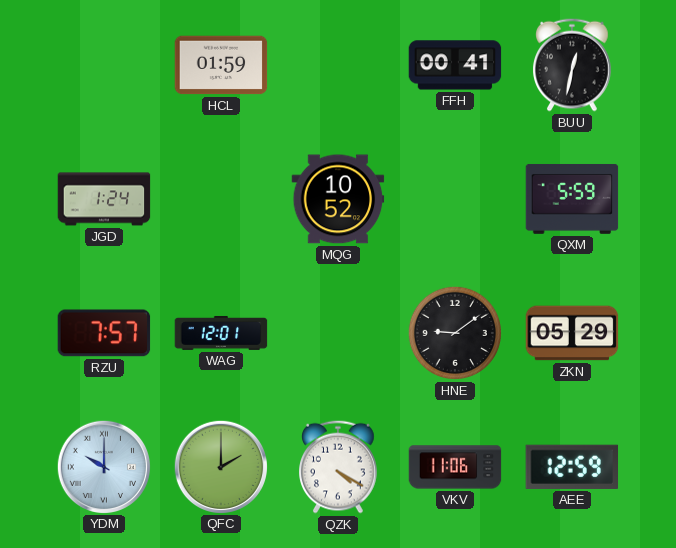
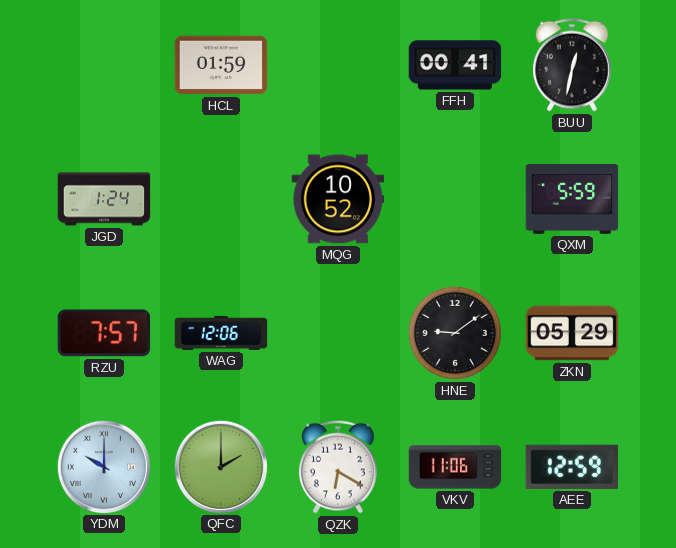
WAG: 12:01 -> 12:06
QZK: 4:20 -> 6:20
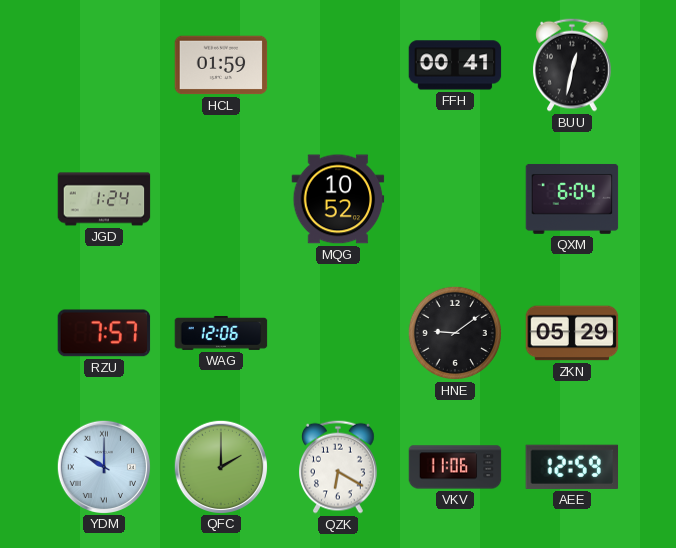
QXM: 5:59 -> 6:04
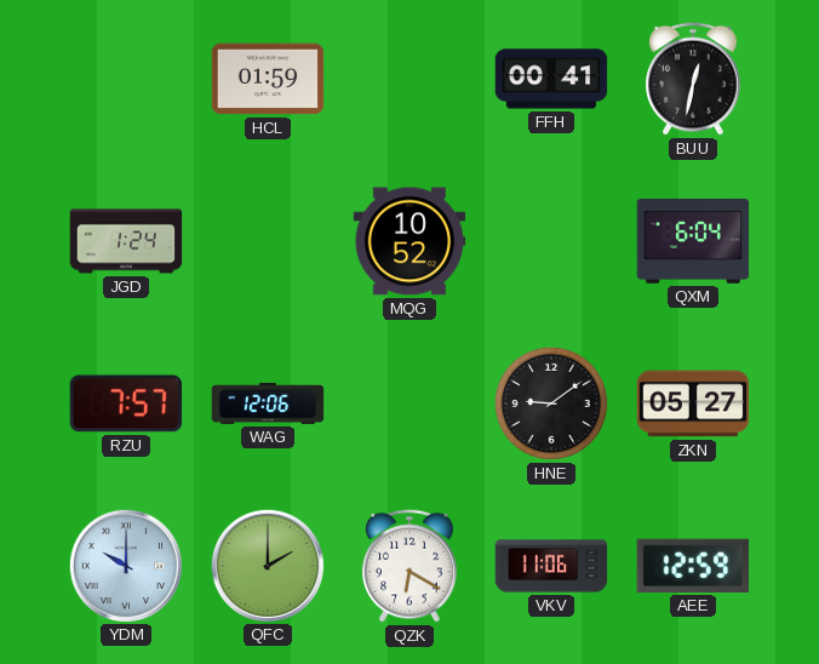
ZKN: 05:29 -> 05:27
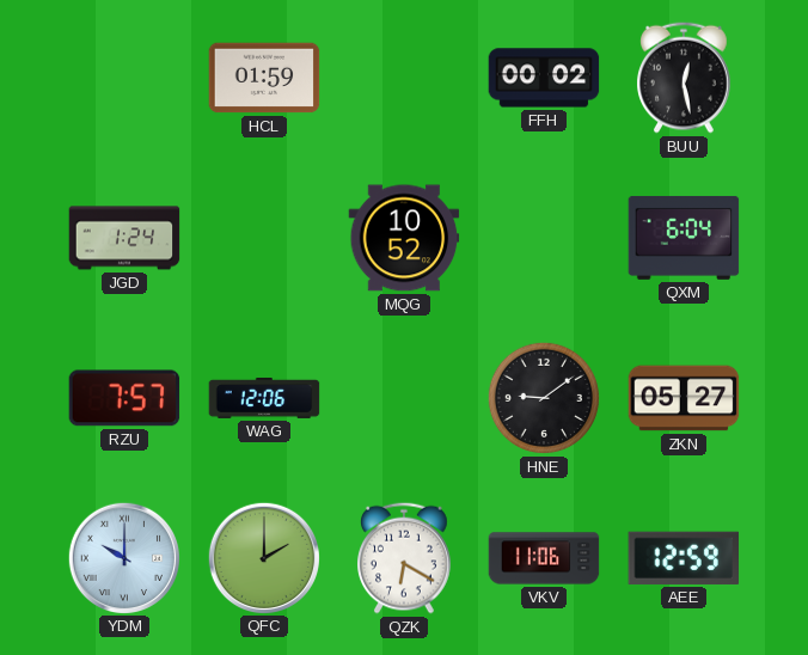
FFH: 00:41 -> 00:02
BUU: 12:32 -> 12:28
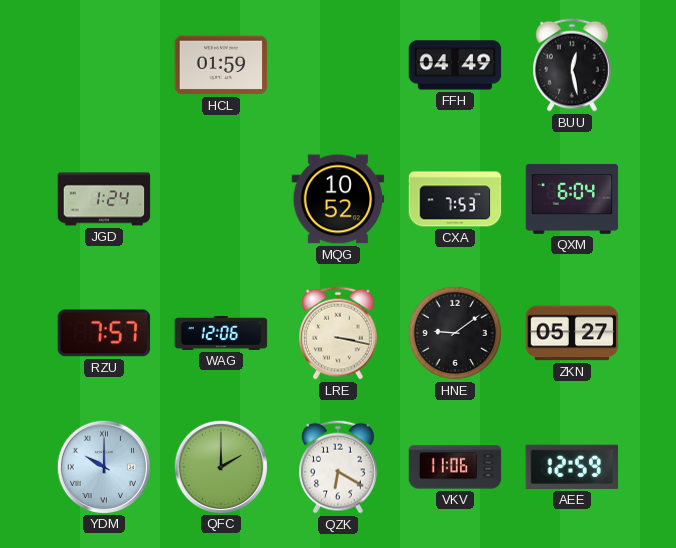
FFH: 00:02 -> 04:49
CXA: none -> 7:53
LRE: none -> 3:17
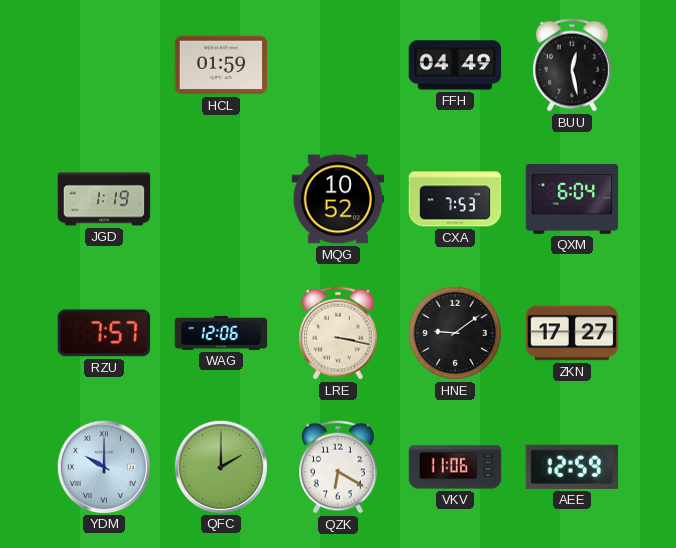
JGD: 1:24 -> 1:19
ZKN: 05:27 -> 17:27
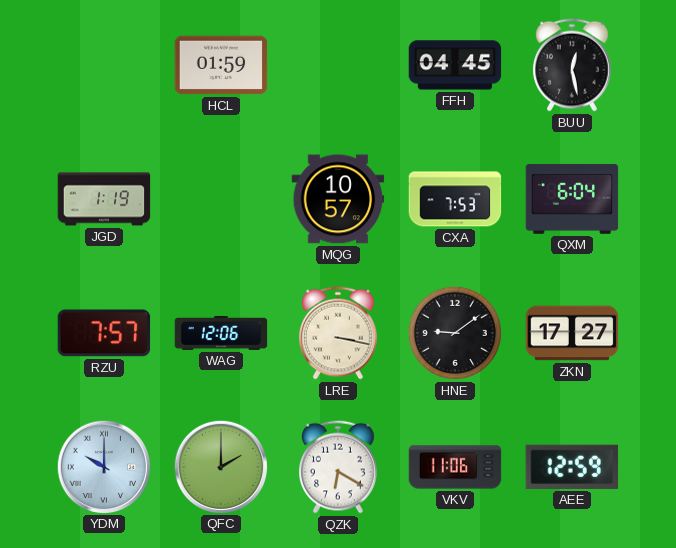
FFH: 04:49 -> 04:45
MQG: 10:52 -> 10:57
